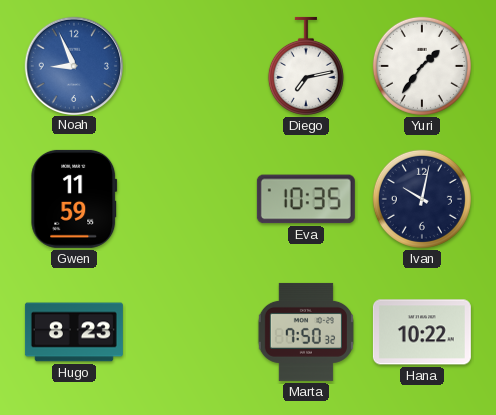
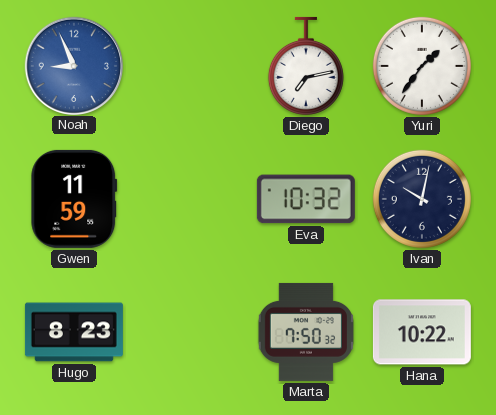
Eva: 10:35 -> 10:32
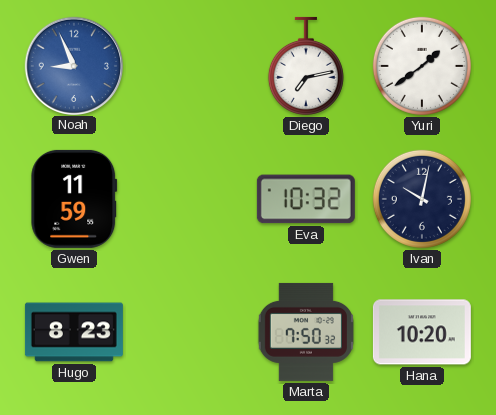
Yuri: 1:36 -> 1:39
Hana: 10:22 -> 10:20
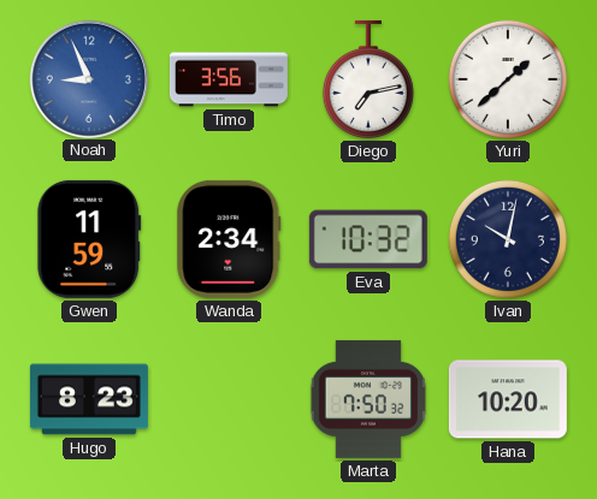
Timo: none -> 3:56
Yuri: 1:39 -> 1:38
Wanda: none -> 2:34
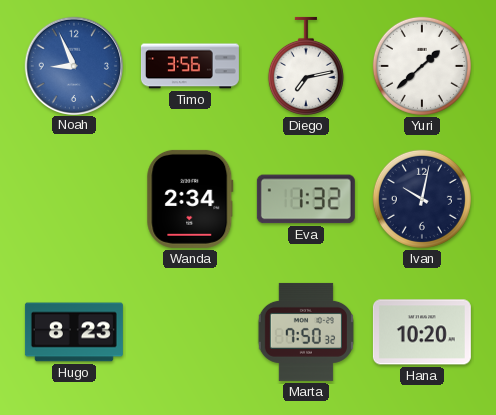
Gwen: 11:59 -> none
Eva: 10:32 -> 1:32
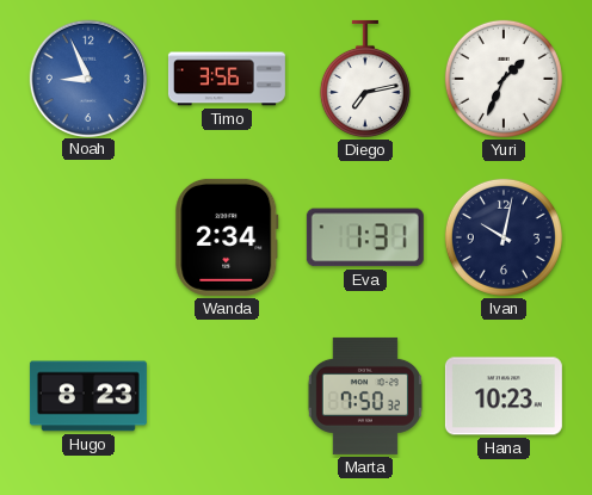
Yuri: 1:38 -> 1:34
Eva: 1:32 -> 1:31
Hana: 10:20 -> 10:23
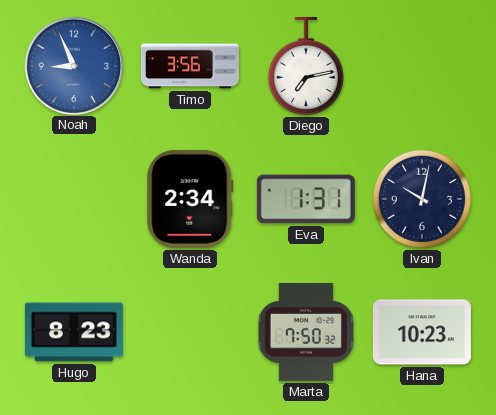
Yuri: 1:34 -> none
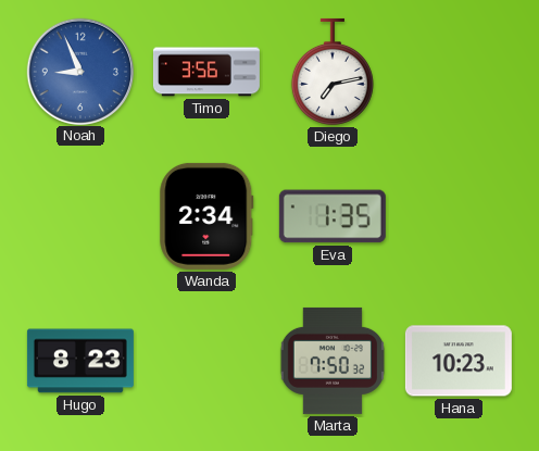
Eva: 1:31 -> 1:35
Ivan: 10:02 -> none
